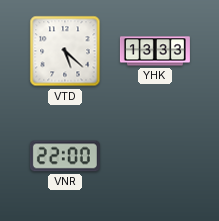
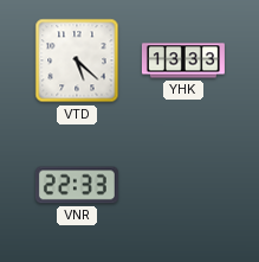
VNR: 22:00 -> 22:33
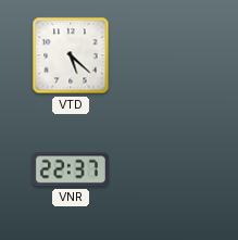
YHK: 13:33 -> none
VNR: 22:33 -> 22:37
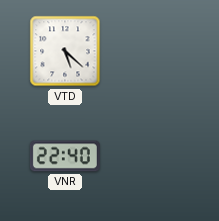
VNR: 22:37 -> 22:40
